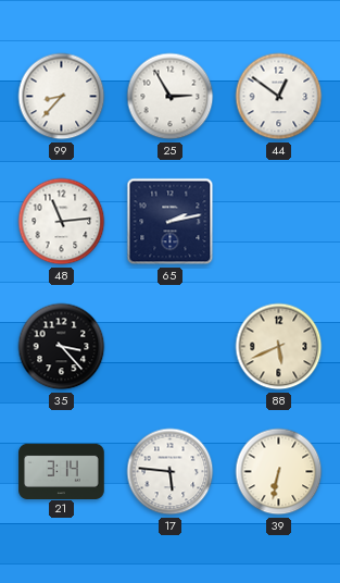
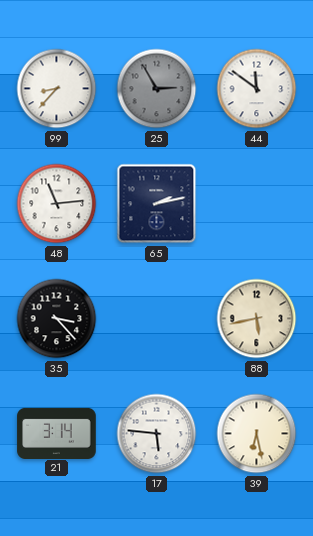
25 dial: white -> grey
44: 12:51 -> 11:51
88: 5:41 -> 5:43
39: 6:32 -> 6:28
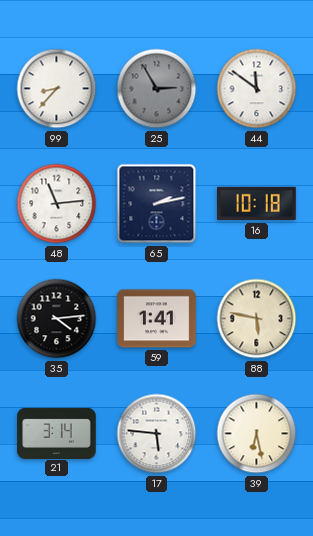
16: none -> 10:18
35: 3:23 -> 4:14
59: none -> 1:41
88: 5:43 -> 5:47
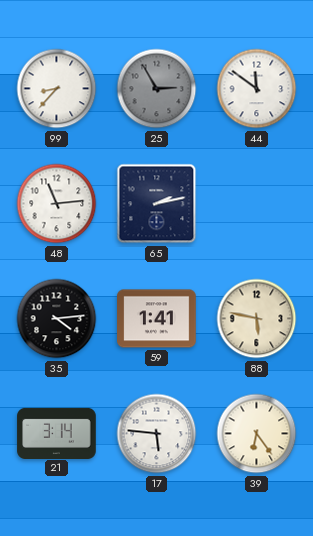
16: 10:18 -> none
39: 6:28 -> 6:24
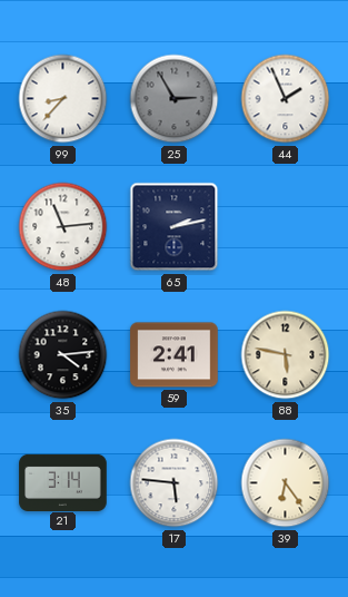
44: 11:51 -> 1:56
59: 1:41 -> 2:41
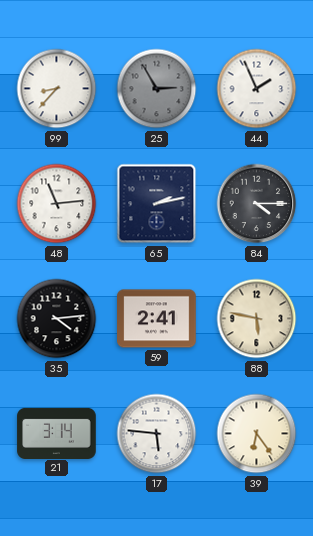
84: none -> 4:15
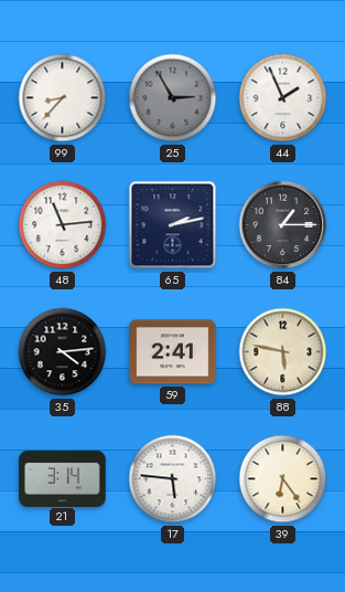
84: 4:15 -> 1:15
